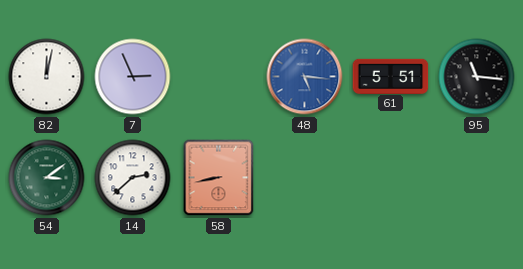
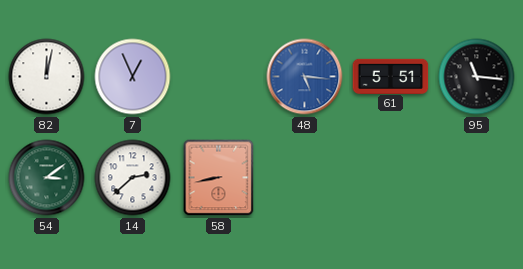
7: 2:56 -> 12:56
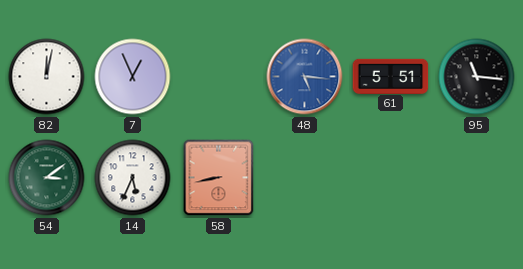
14: 2:38 -> 5:34
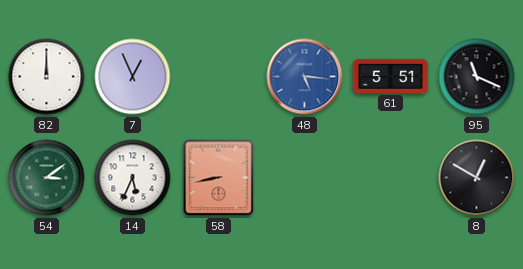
82: 12:02 -> 12:00
95: 11:16 -> 11:19
8: none -> 12:50
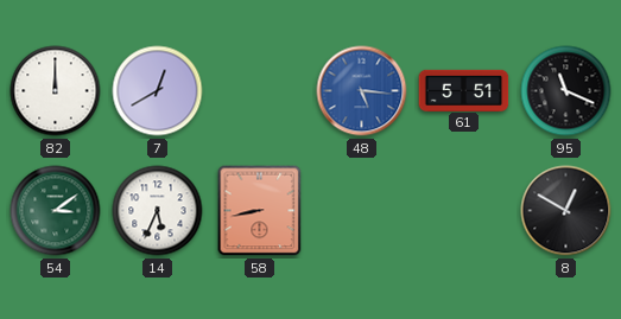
7: 12:56 -> 12:40
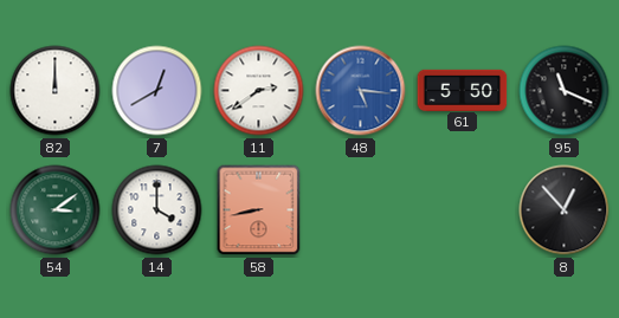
11: none -> 2:39
61: 5:51 -> 5:50
14: 5:34 -> 4:00
8: 12:50 -> 12:53
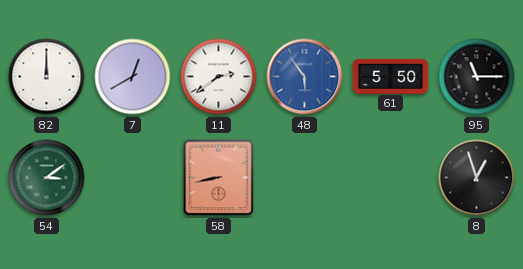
48: 5:16 -> 5:54
95: 11:19 -> 11:15
14: 4:00 -> none
8: 12:53 -> 12:57
